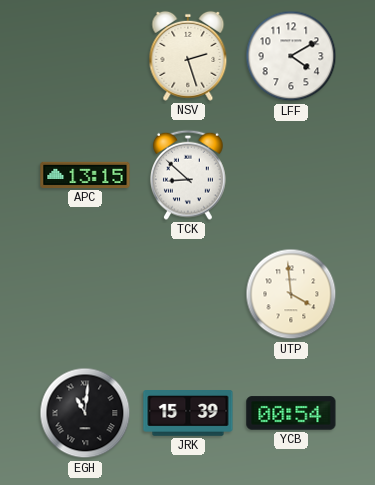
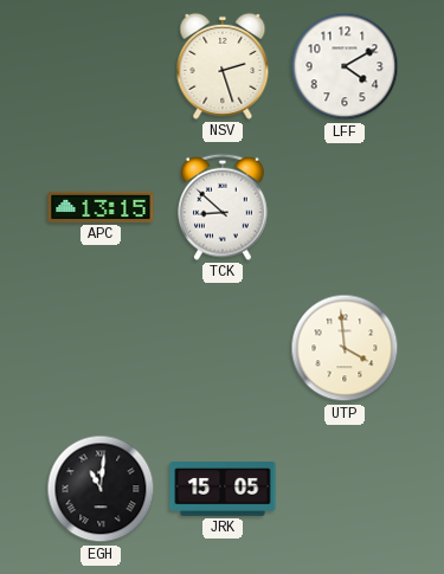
JRK: 15:39 -> 15:05
YCB: 00:54 -> none
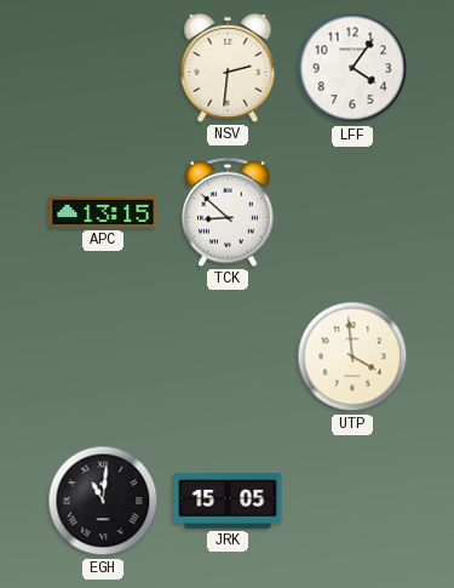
NSV: 2:27 -> 2:31
LFF: 4:10 -> 4:06
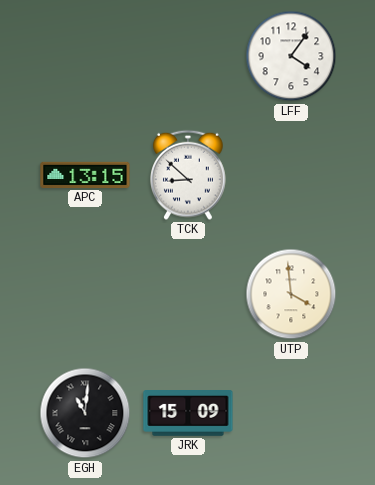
NSV: 2:31 -> none
JRK: 15:05 -> 15:09
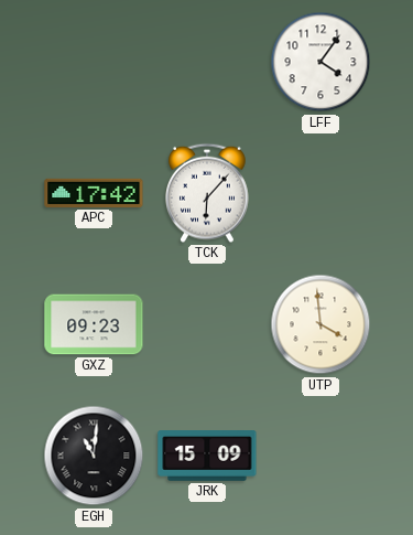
APC: 13:15 -> 17:42
TCK: 8:52 -> 6:07
GXZ: none -> 09:23
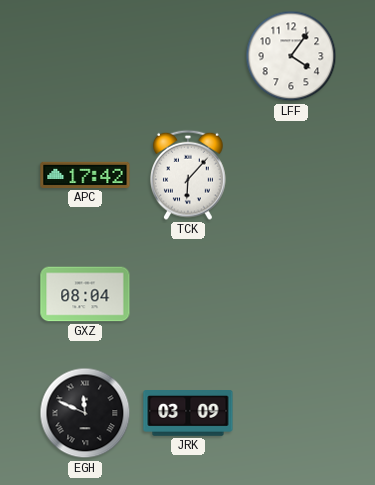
GXZ: 09:23 -> 08:04
UTP: 3:59 -> none
EGH: 11:01 -> 11:49
JRK: 15:09 -> 03:09
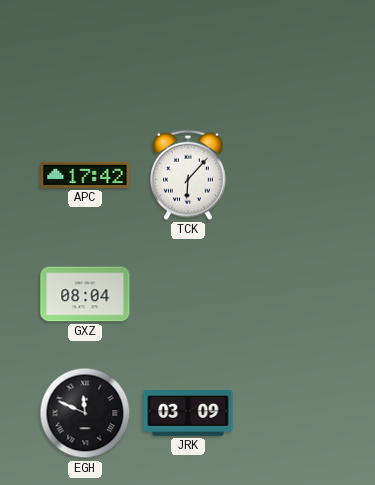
LFF: 4:06 -> none
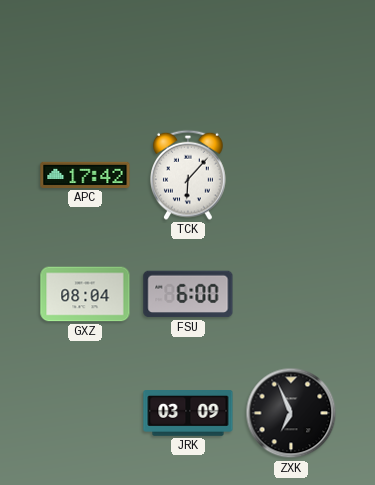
FSU: none -> 6:00
EGH: 11:49 -> none
ZXK: none -> 6:56
